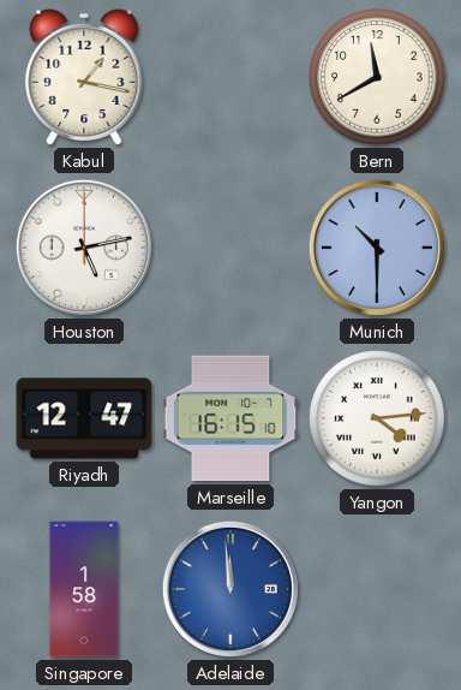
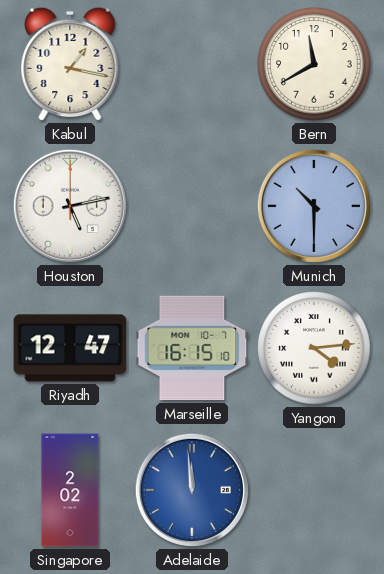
Singapore: 1:58 -> 2:02
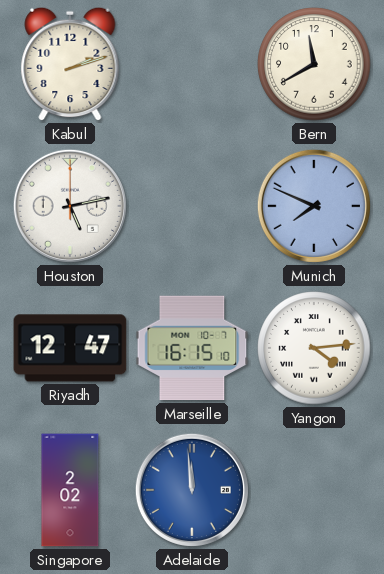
Kabul: 1:17 -> 2:12
Munich: 10:30 -> 7:49
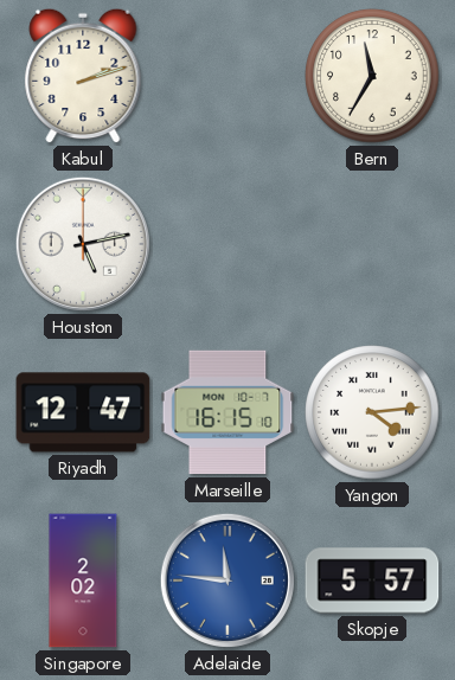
Bern: 11:40 -> 11:35
Munich: 7:49 -> none
Adelaide: 11:59 -> 11:46
Skopje: none -> 5:57
